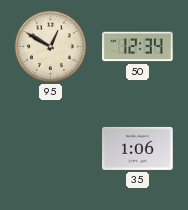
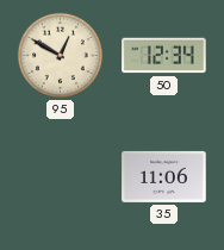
35: 1:06 -> 11:06
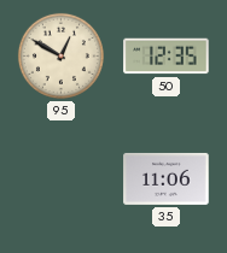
50: 12:34 -> 12:35
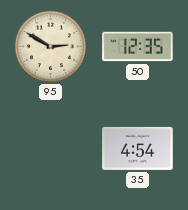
95: 12:50 -> 2:50
35: 11:06 -> 4:54
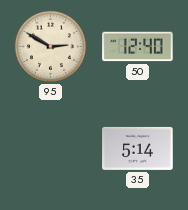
50: 12:35 -> 12:40
35: 4:54 -> 5:14
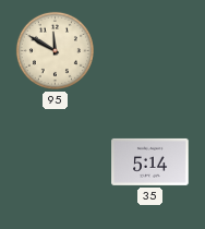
95: 2:50 -> 11:50
50: 12:40 -> none
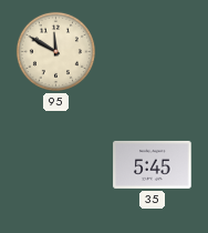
35: 5:14 -> 5:45
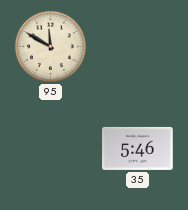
35: 5:45 -> 5:46
